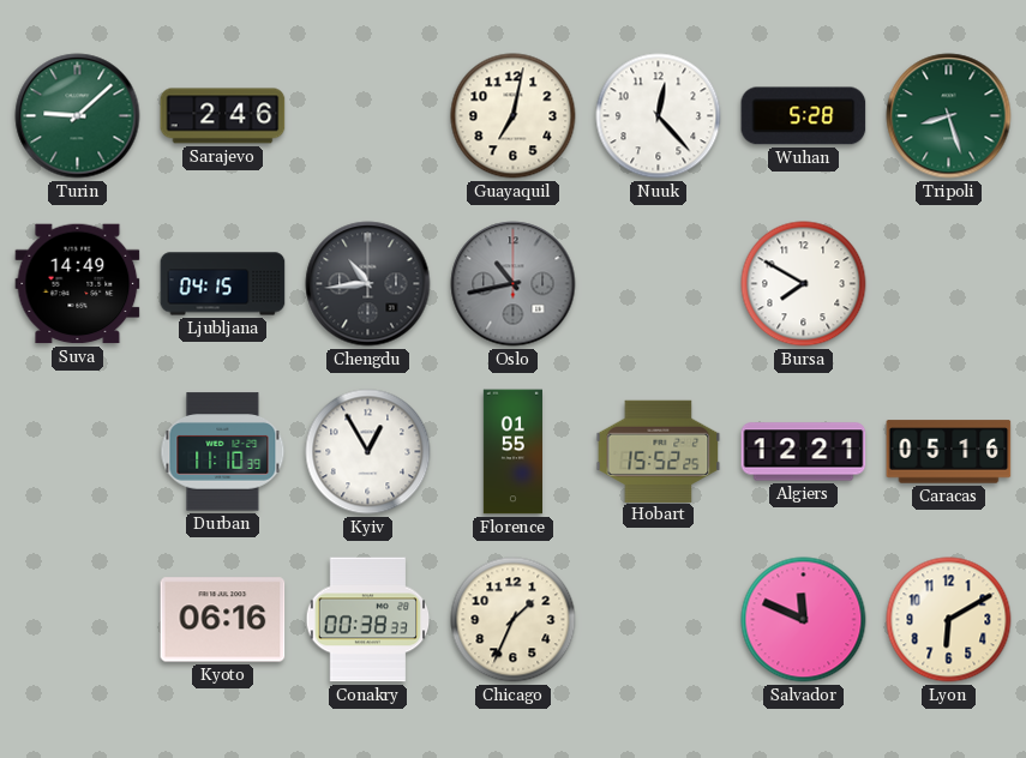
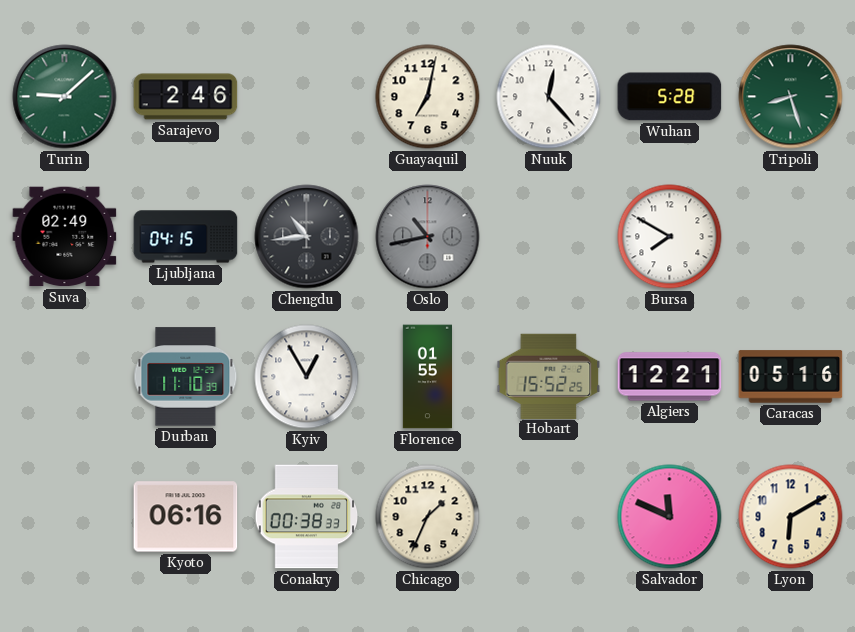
Suva: 14:49 -> 02:49
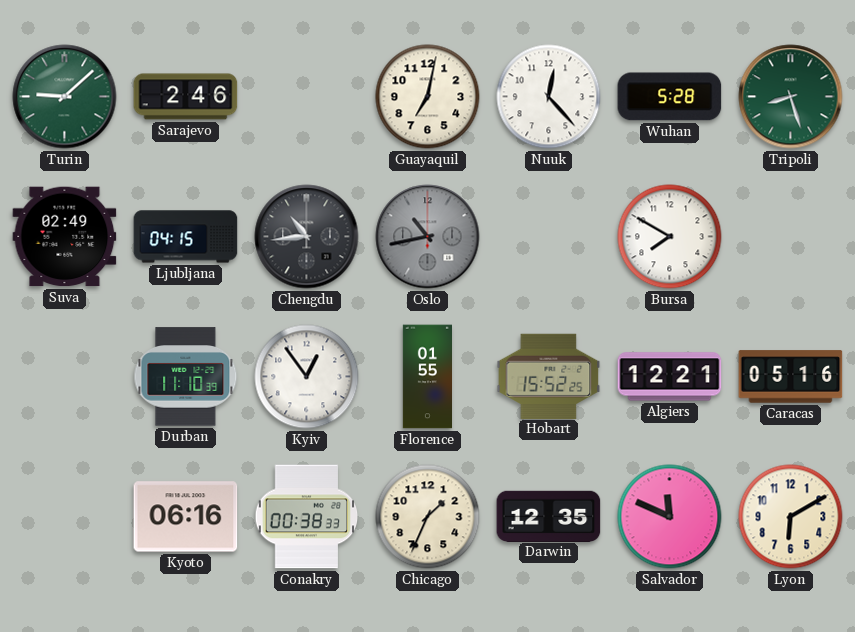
Kyiv: 12:55 -> 12:54
Darwin: none -> 12:35
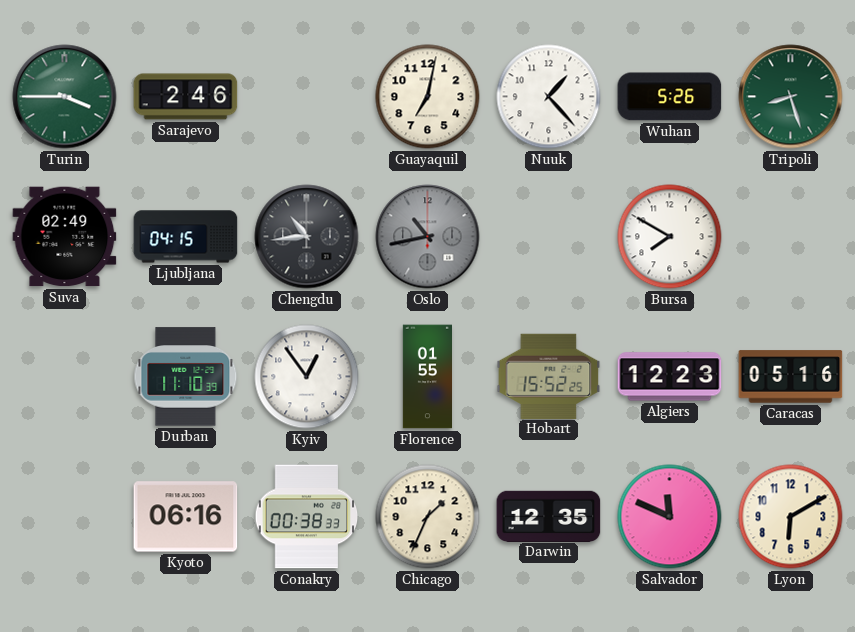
Turin: 9:08 -> 3:45
Nuuk: 12:23 -> 1:23
Wuhan: 5:28 -> 5:26
Algiers: 12:21 -> 12:23
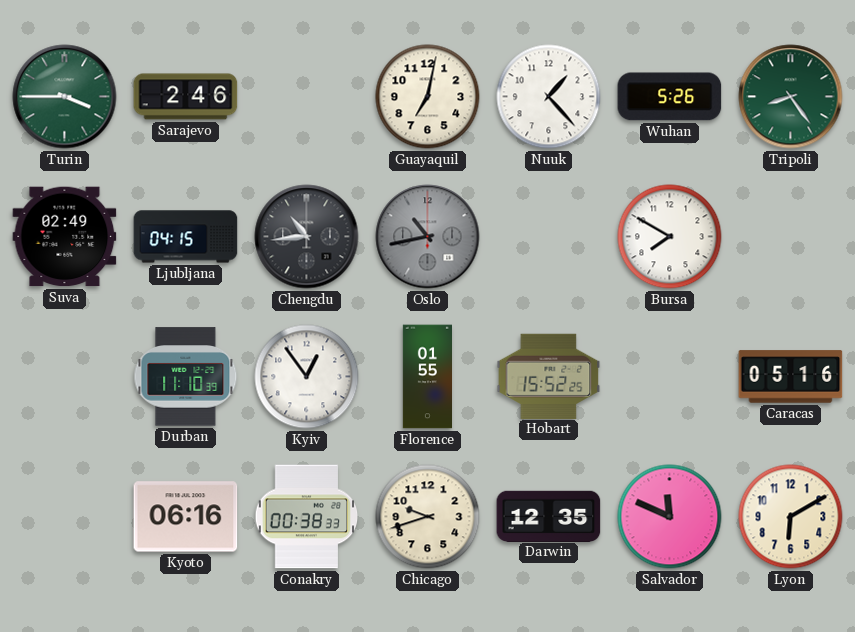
Tripoli: 8:27 -> 8:24
Algiers: 12:23 -> none
Chicago: 1:34 -> 9:42
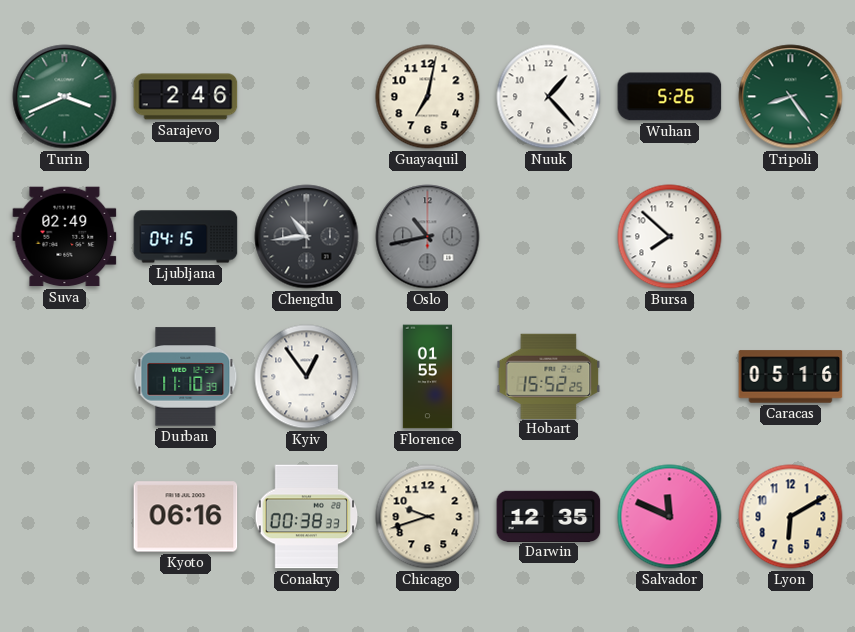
Turin: 3:45 -> 3:41
Bursa: 7:50 -> 7:52
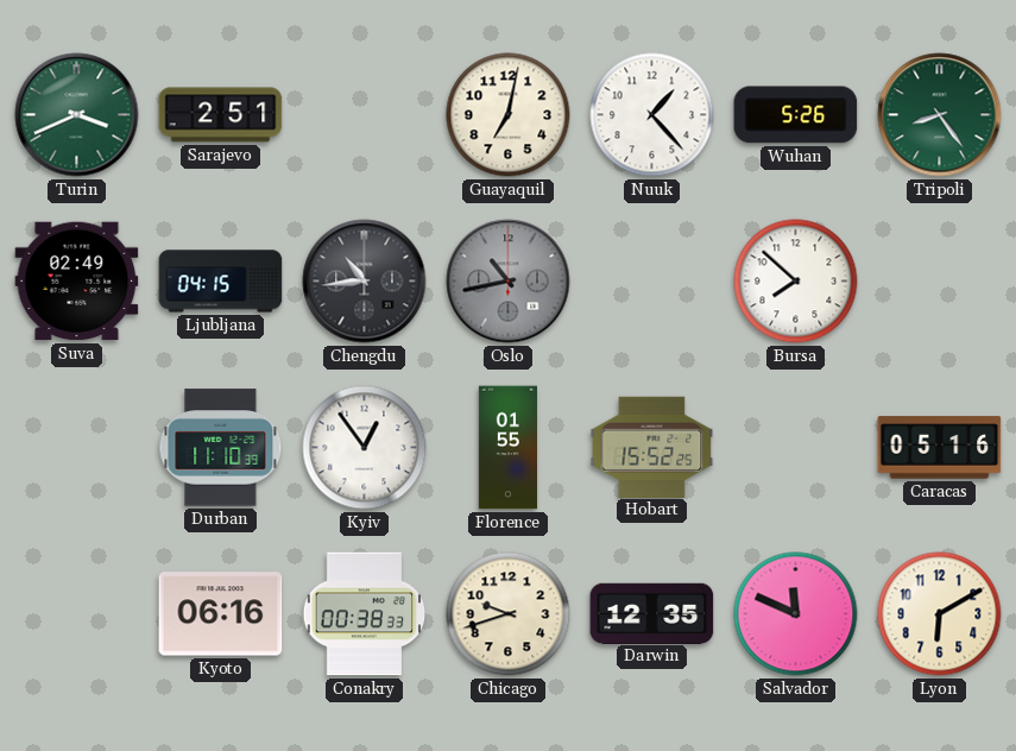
Sarajevo: 2:46 -> 2:51
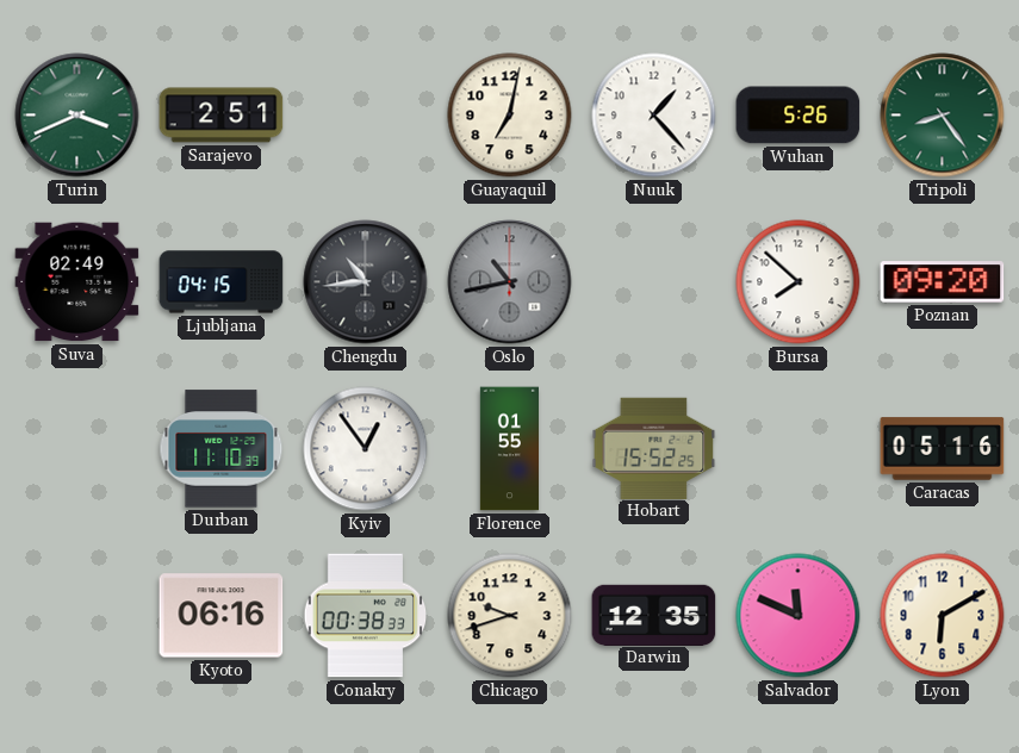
Poznan: none -> 09:20
